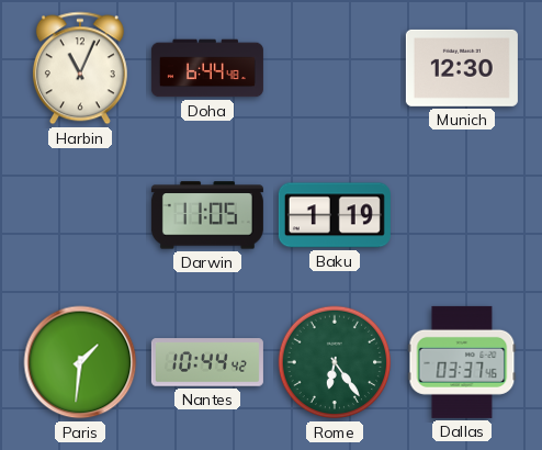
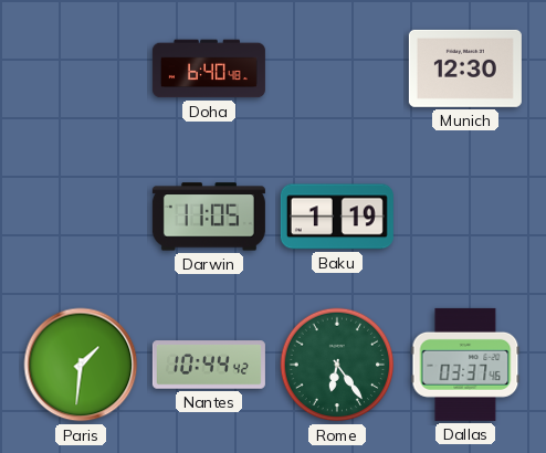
Harbin: 11:04 -> none
Doha: 6:44 -> 6:40
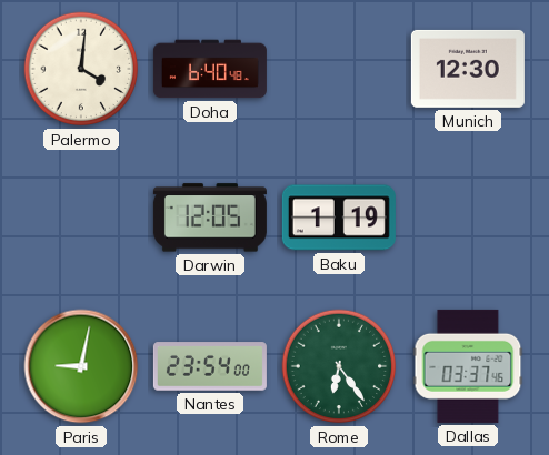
Palermo: none -> 4:01
Darwin: 11:05 -> 12:05
Paris: 1:31 -> 9:02
Nantes: 10:44 -> 23:54
